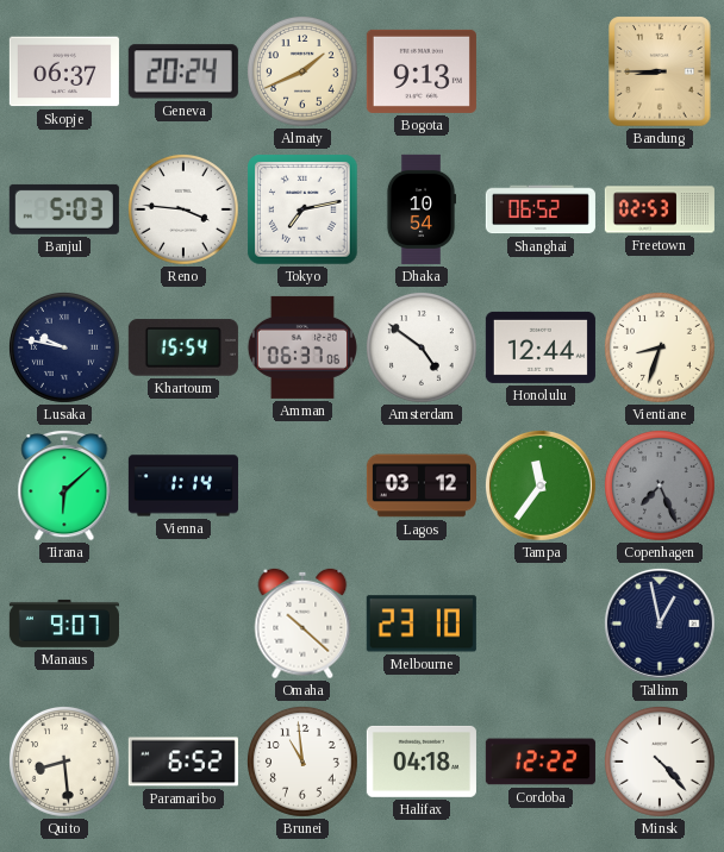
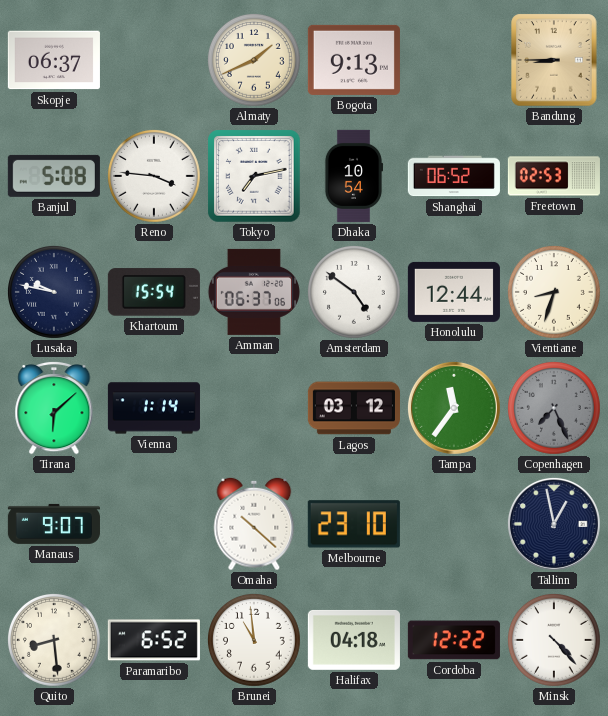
Geneva: 20:24 -> none
Banjul: 5:03 -> 5:08
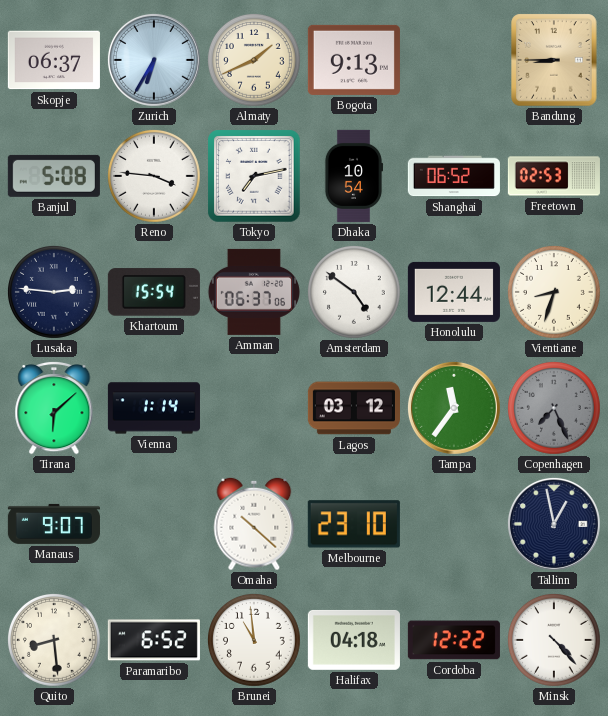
Zurich: none -> 6:35
Lusaka: 9:47 -> 2:46
